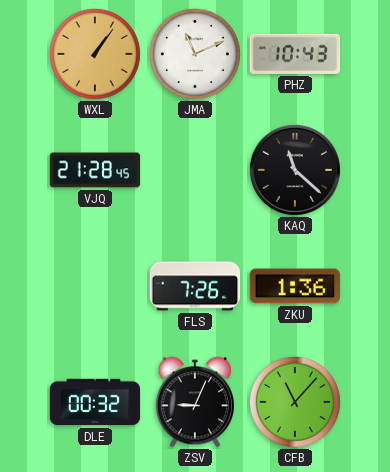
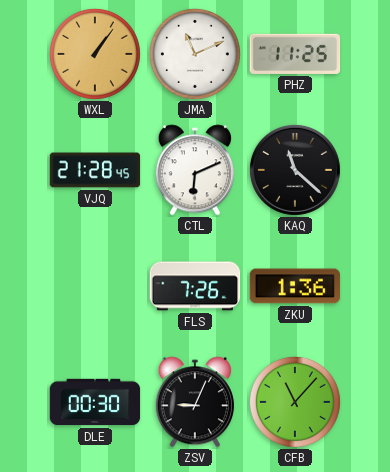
PHZ: 10:43 -> 11:25
CTL: none -> 6:11
DLE: 00:32 -> 00:30
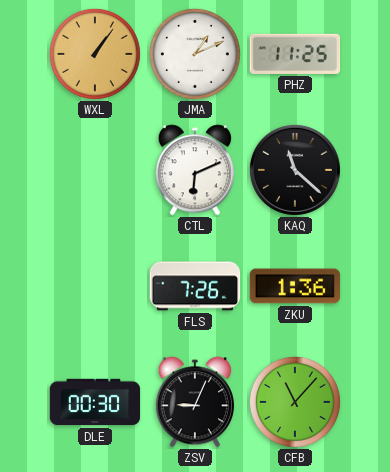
JMA: 11:11 -> 1:11
VJQ: 21:28 -> none
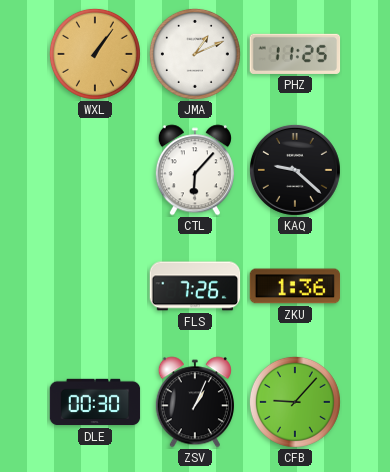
CTL: 6:11 -> 6:07
KAQ: 11:22 -> 9:22
ZSV: 9:04 -> 1:04
CFB: 11:07 -> 9:07
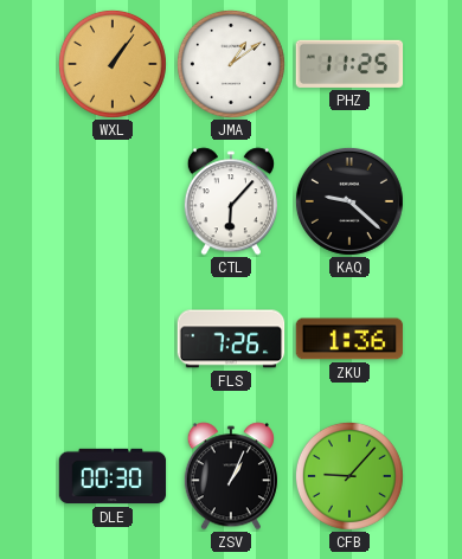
JMA: 1:11 -> 1:09
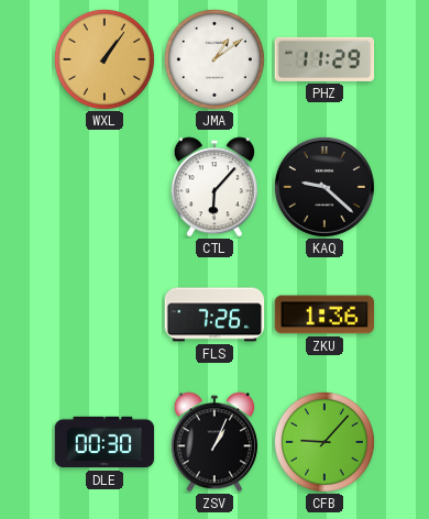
PHZ: 11:25 -> 11:29
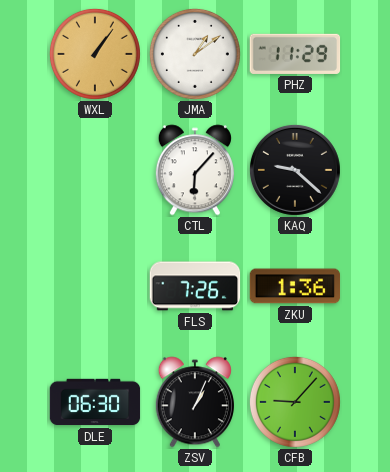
DLE: 00:30 -> 06:30
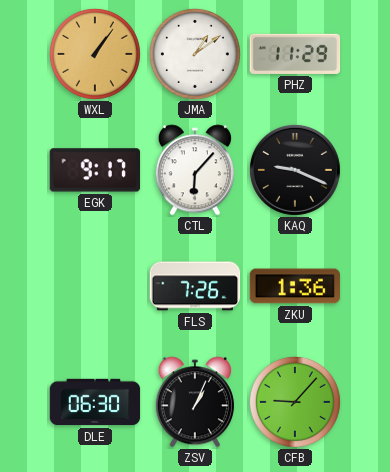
EGK: none -> 9:17
KAQ: 9:22 -> 9:19
